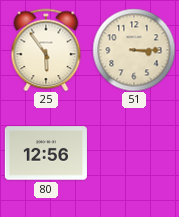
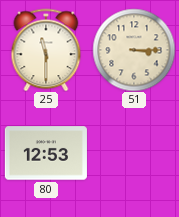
25: 5:54 -> 11:30
80: 12:56 -> 12:53
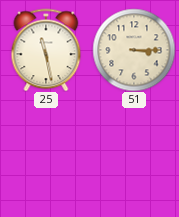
25: 11:30 -> 11:28
80: 12:53 -> none
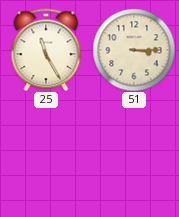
25: 11:28 -> 11:25
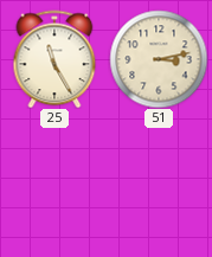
51: 3:15 -> 3:13
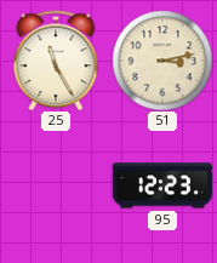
95: none -> 12:23
